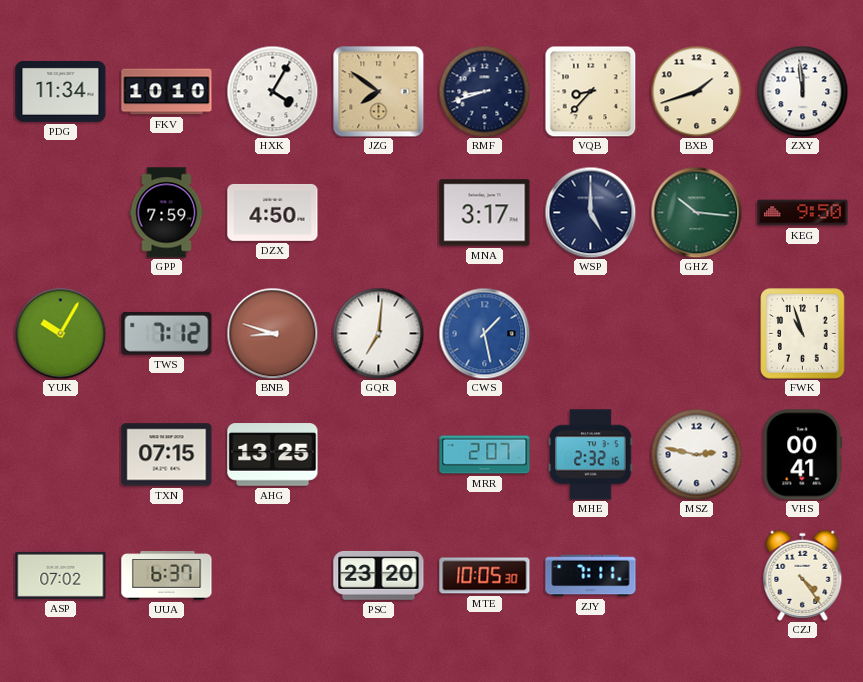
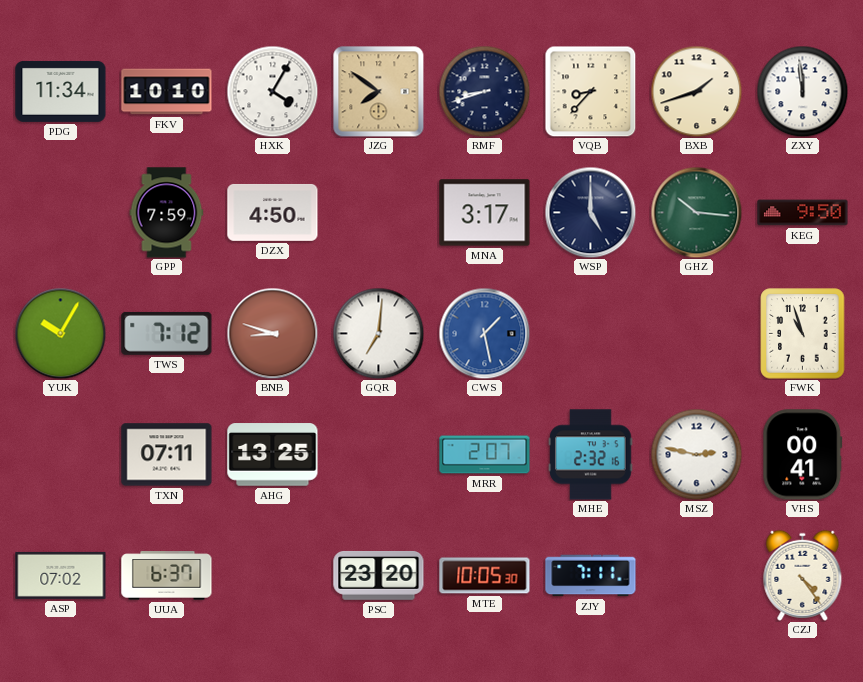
TXN: 07:15 -> 07:11
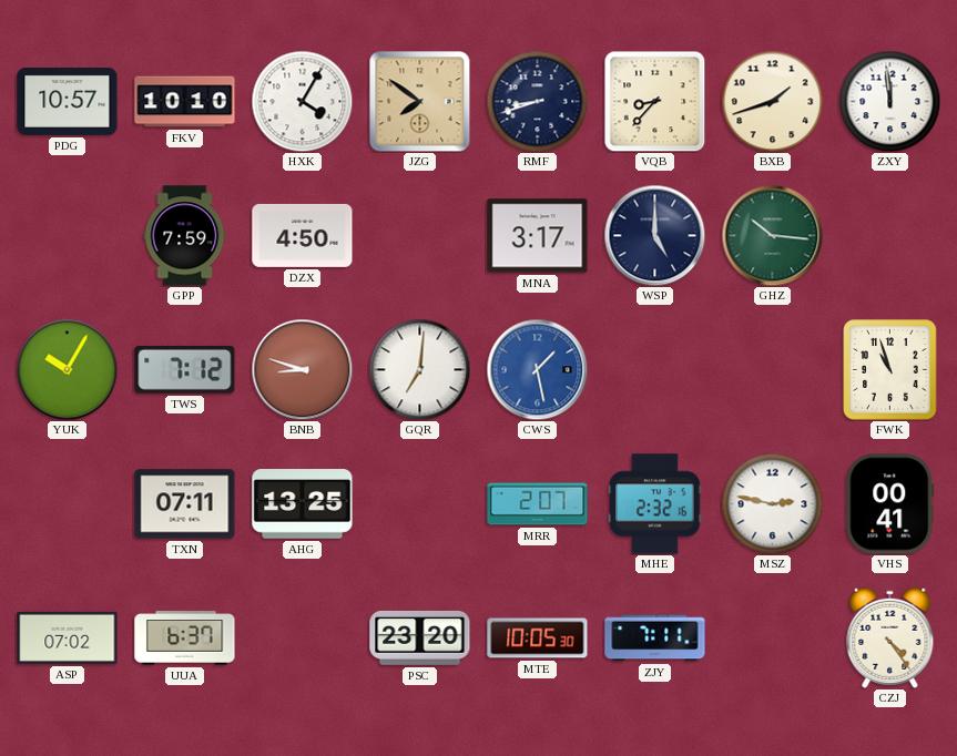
PDG: 11:34 -> 10:57
KEG: 9:50 -> none
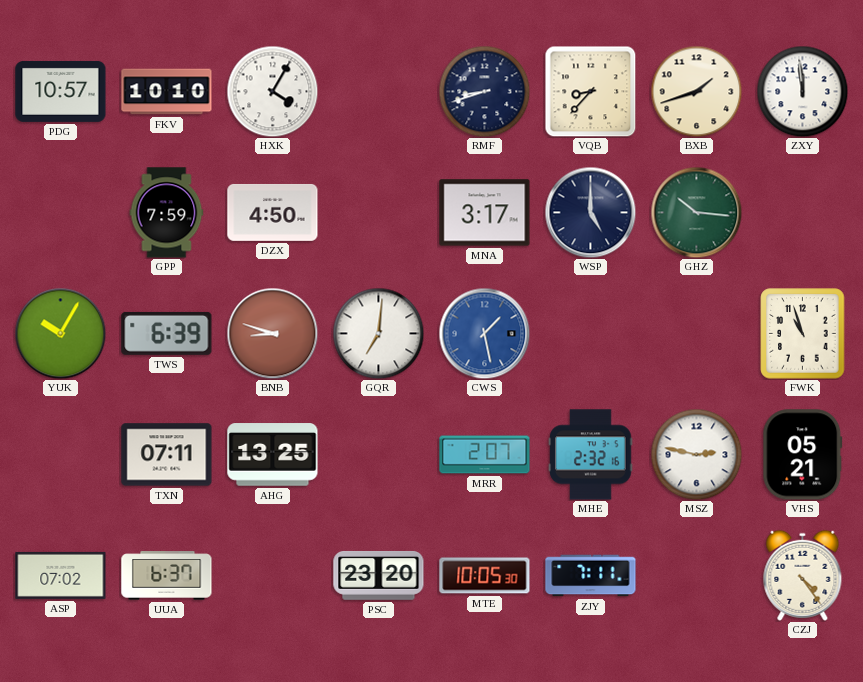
JZG: 7:51 -> none
TWS: 7:12 -> 6:39
VHS: 00:41 -> 05:21
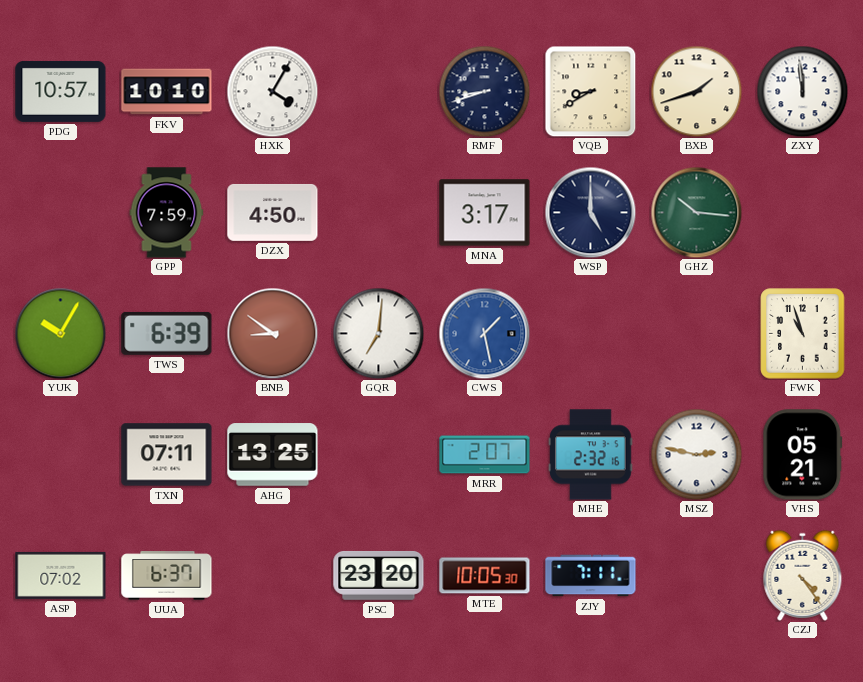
VQB: 8:37 -> 8:40
BNB: 8:48 -> 8:51
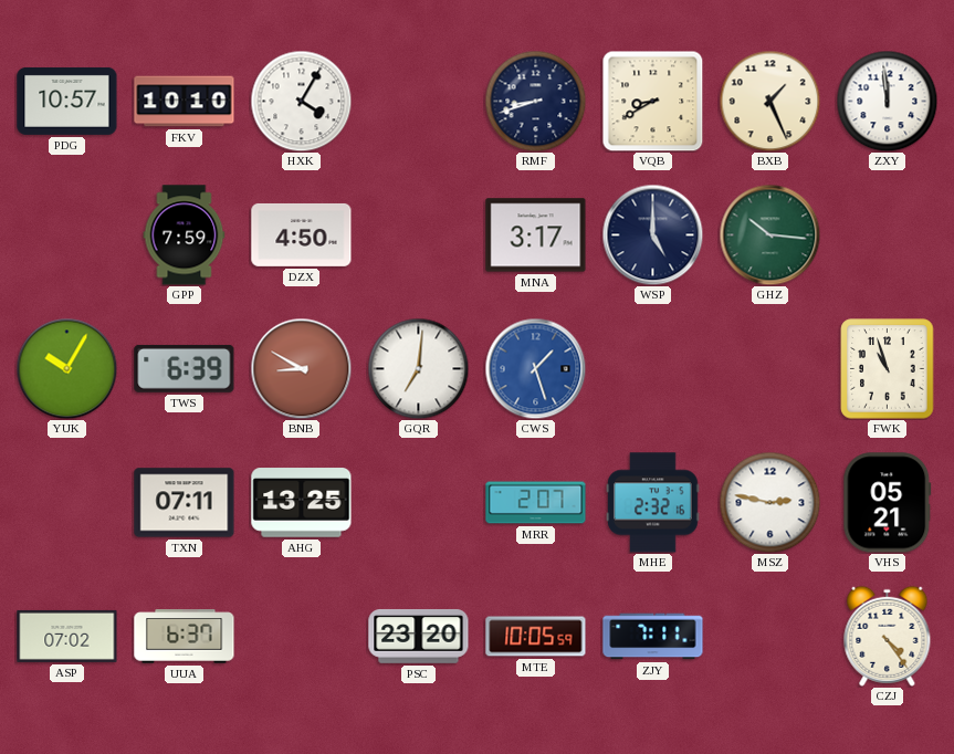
BXB: 1:42 -> 1:26
BNB: 8:51 -> 8:50
CWS: 1:28 -> 1:27
MTE: 10:05:30 -> 10:05:59
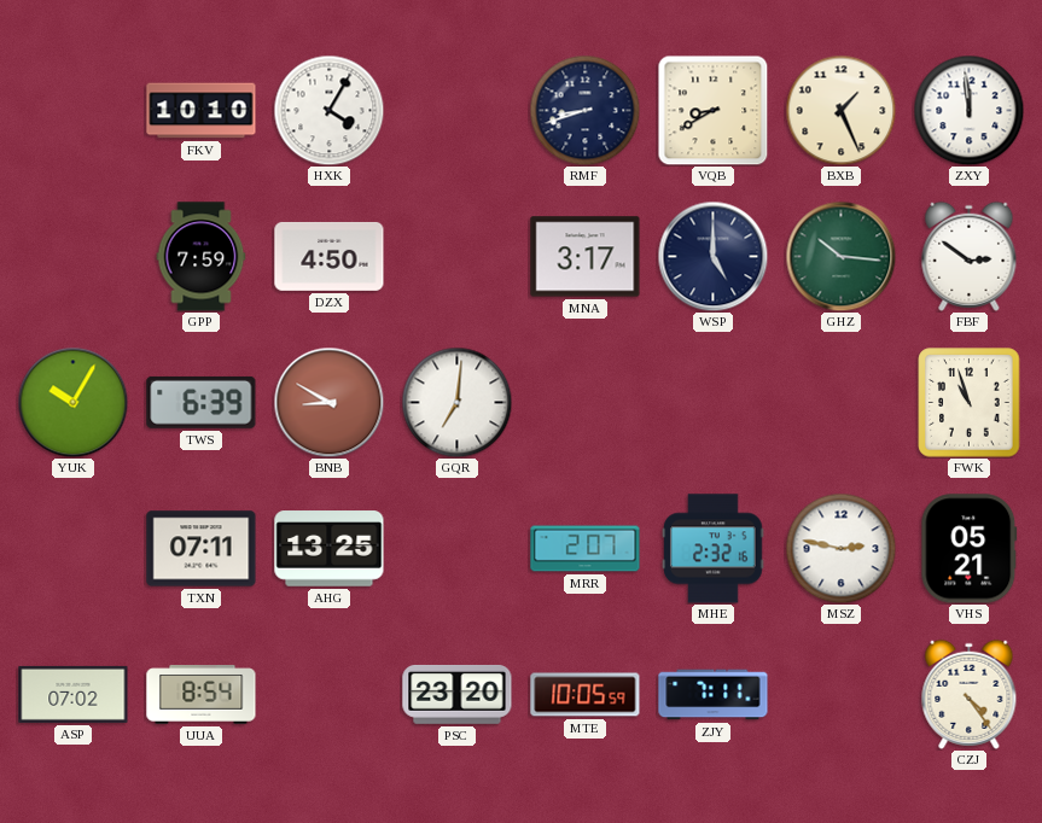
PDG: 10:57 -> none
FBF: none -> 2:51
CWS: 1:27 -> none
UUA: 6:37 -> 8:54
